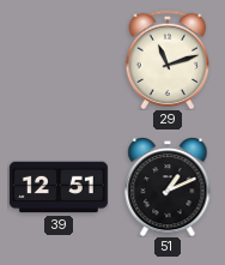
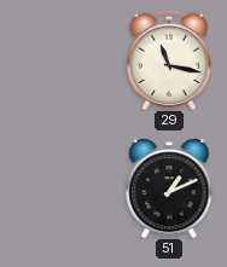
29: 11:12 -> 11:17
39: 12:51 -> none
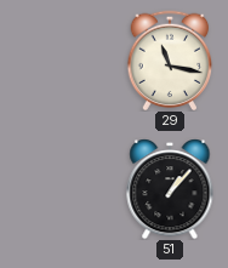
51: 1:11 -> 1:07
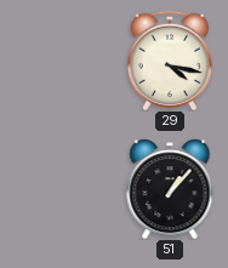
29: 11:17 -> 4:17
